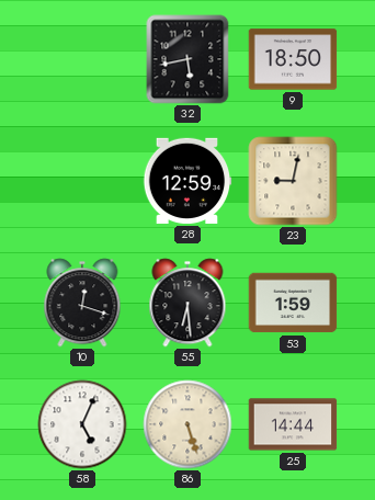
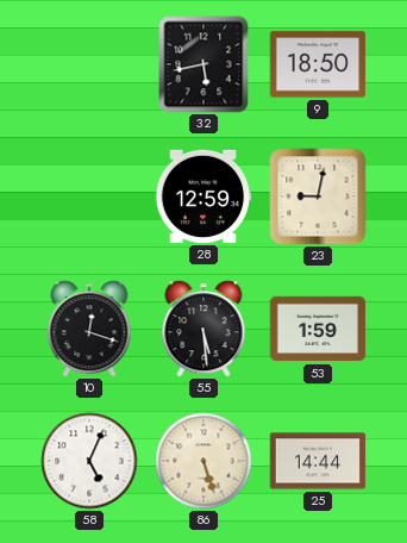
55: 6:29 -> 5:29
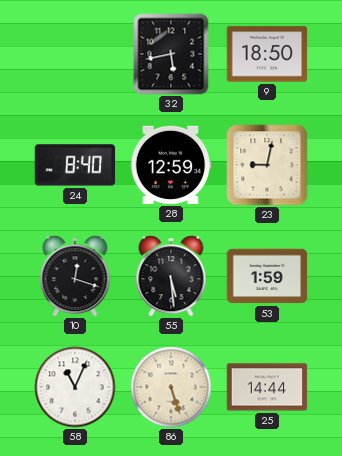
24: none -> 8:40
58: 5:04 -> 11:04
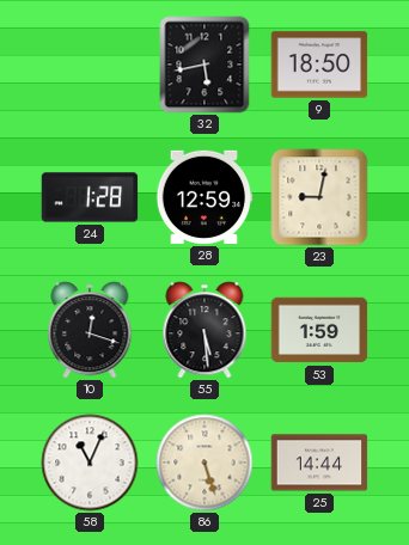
24: 8:40 -> 1:28
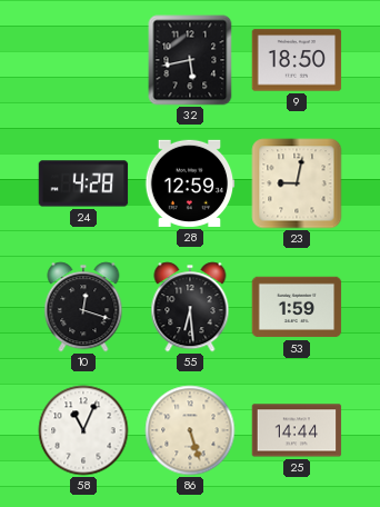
24: 1:28 -> 4:28
55: 5:29 -> 6:29
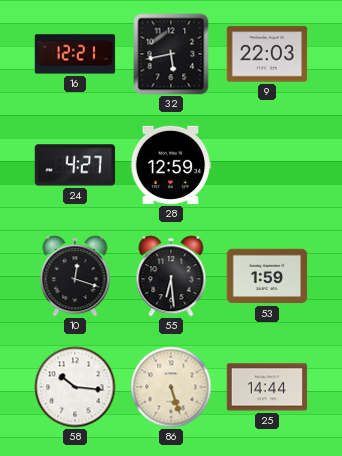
16: none -> 12:21
9: 18:50 -> 22:03
24: 4:28 -> 4:27
23: 9:02 -> none
58: 11:04 -> 10:16
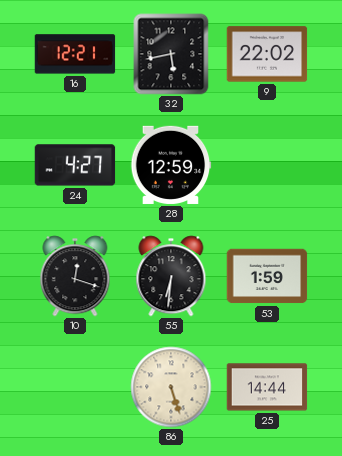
9: 22:03 -> 22:02
55: 6:29 -> 6:31
58: 10:16 -> none
